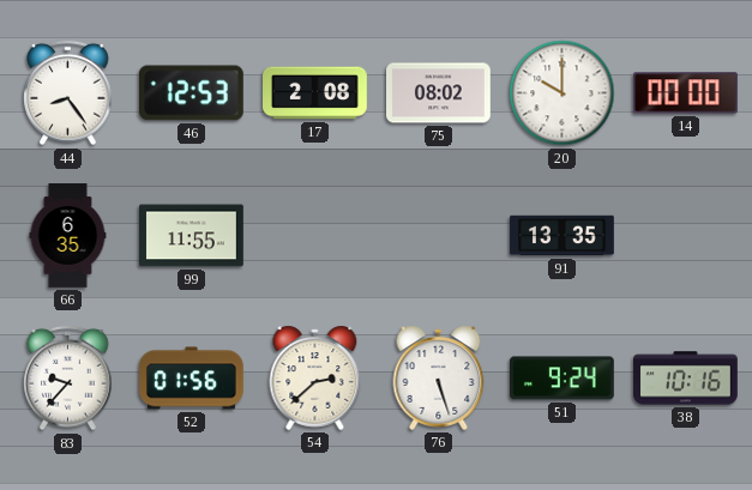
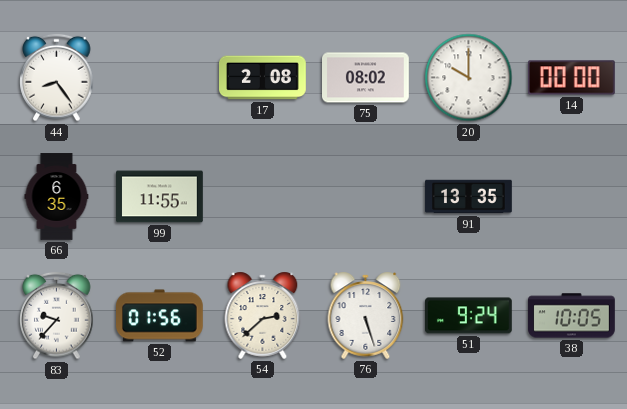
46: 12:53 -> none
38: 10:16 -> 10:05
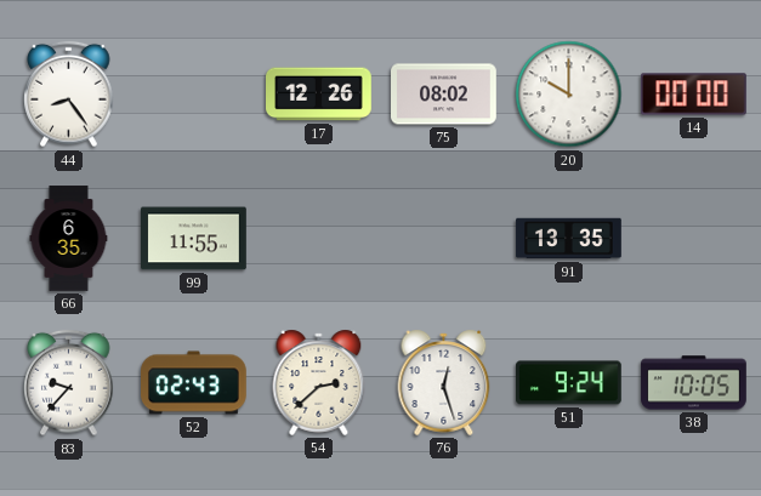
17: 2:08 -> 12:26
52: 01:56 -> 02:43
76: 5:27 -> 12:27
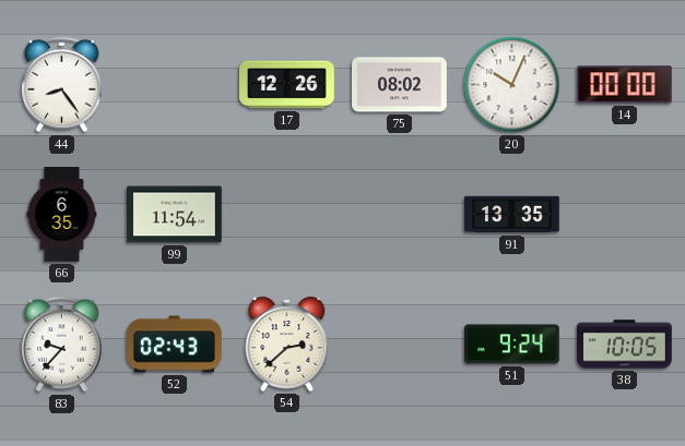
20: 10:00 -> 10:04
99: 11:55 -> 11:54
76: 12:27 -> none
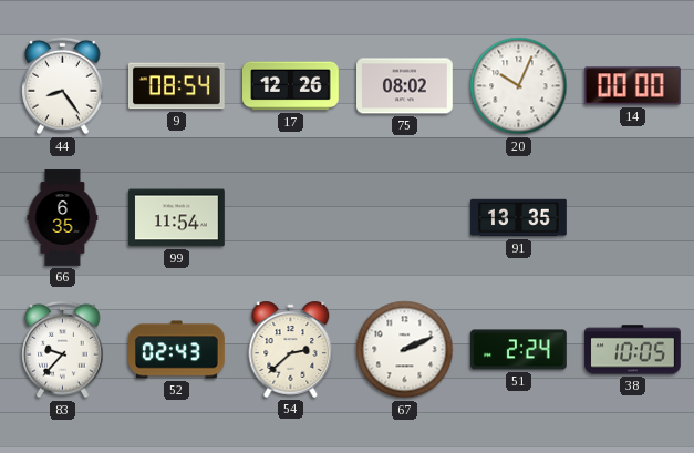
9: none -> 08:54
67: none -> 2:11
51: 9:24 -> 2:24
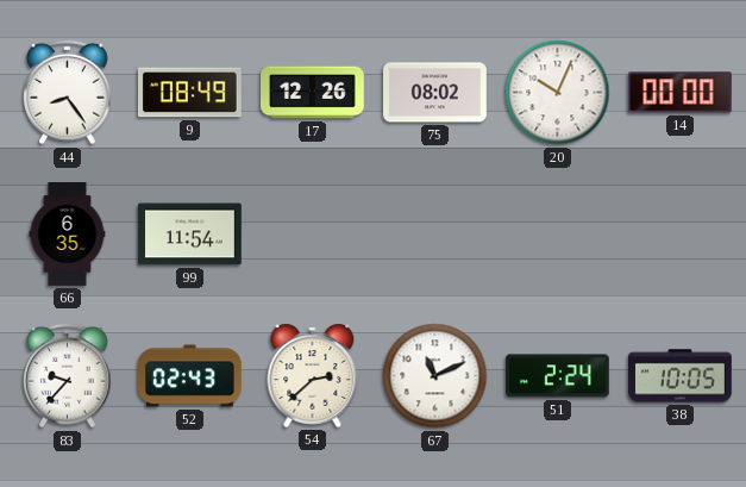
9: 08:54 -> 08:49
91: 13:35 -> none
67: 2:11 -> 11:11
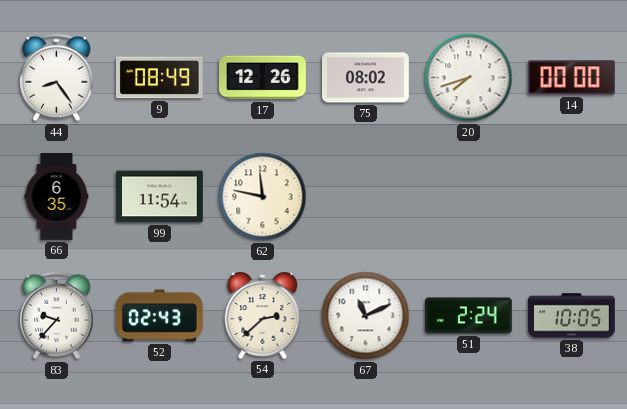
20: 10:04 -> 7:42
62: none -> 11:47
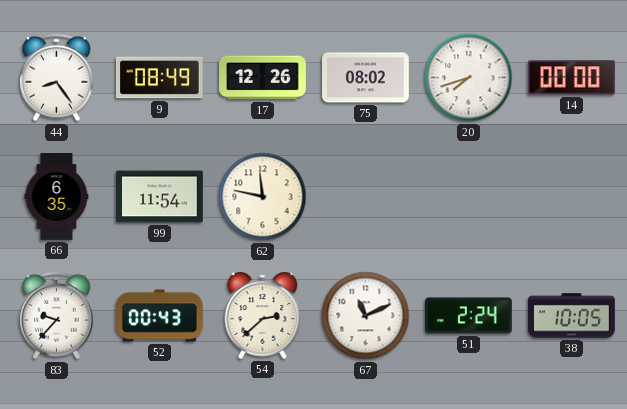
52: 02:43 -> 00:43
